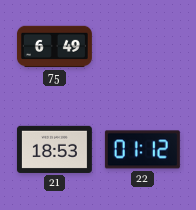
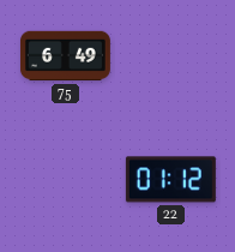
21: 18:53 -> none
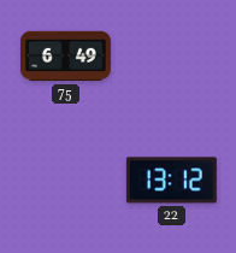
22: 01:12 -> 13:12
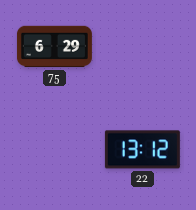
75: 6:49 -> 6:29
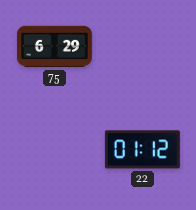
22: 13:12 -> 01:12
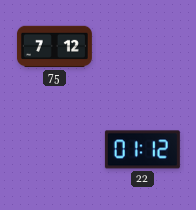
75: 6:29 -> 7:12
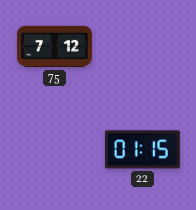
22: 01:12 -> 01:15
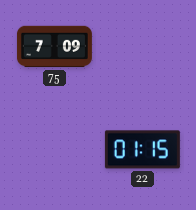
75: 7:12 -> 7:09
